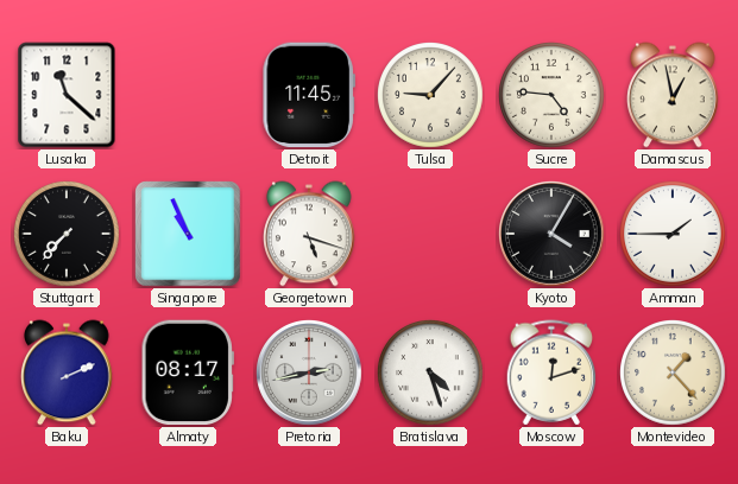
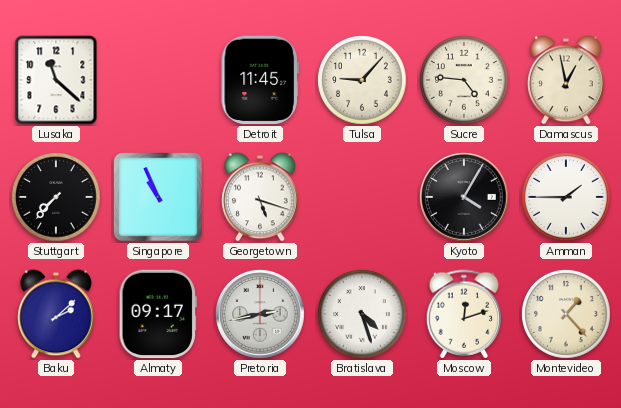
Baku: 2:11 -> 2:08
Almaty: 08:17 -> 09:17
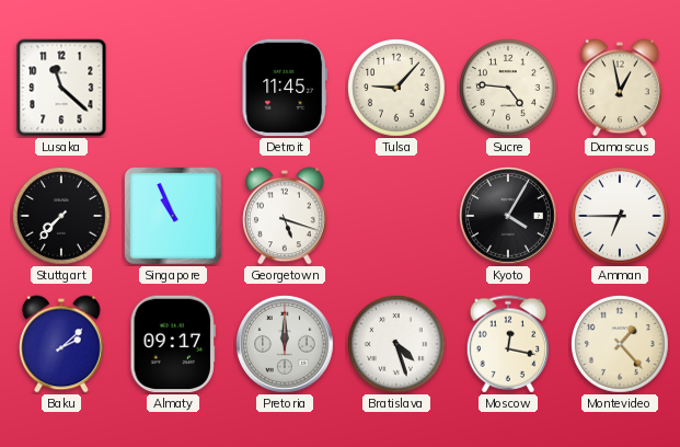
Amman: 1:45 -> 6:45
Pretoria: 2:43 -> 12:00
Moscow: 12:12 -> 12:17
